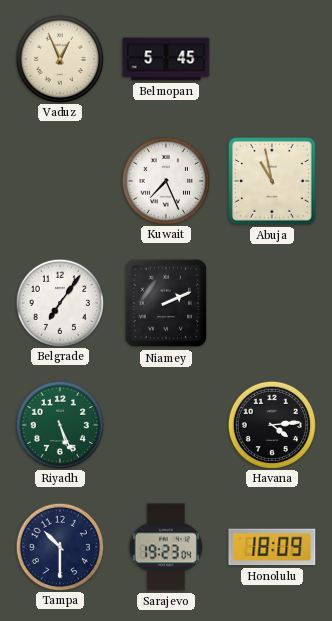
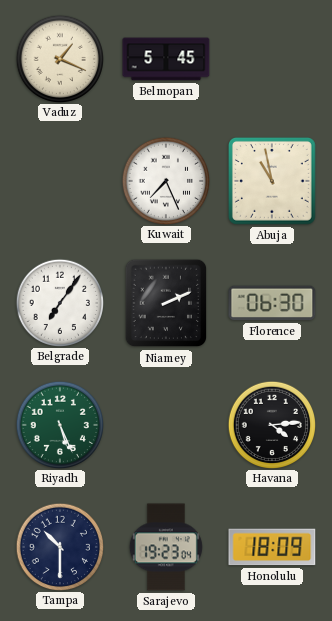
Vaduz: 12:56 -> 1:19
Florence: none -> 06:30
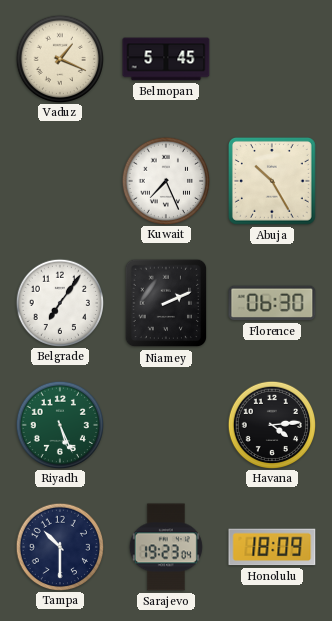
Abuja: 10:58 -> 10:25
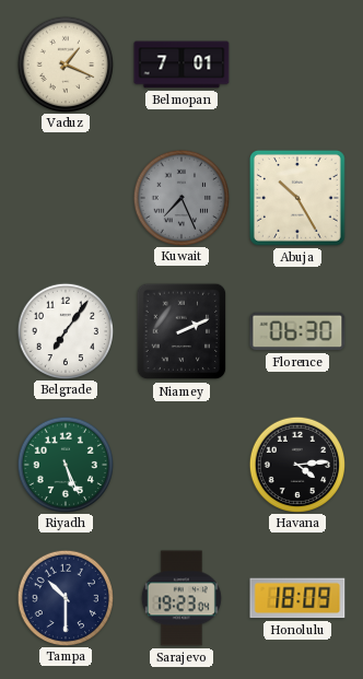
Belmopan: 5:45 -> 7:01
Kuwait dial: white -> grey
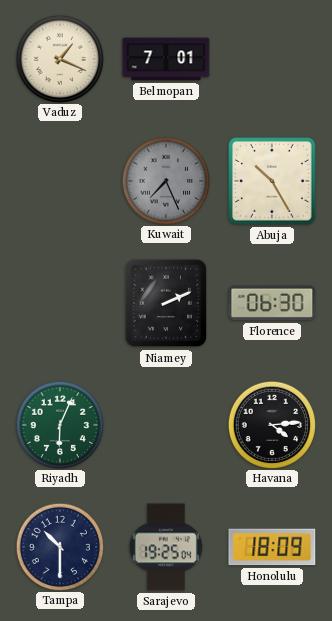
Belgrade: 7:06 -> none
Riyadh: 5:26 -> 6:04
Sarajevo: 19:23 -> 19:25
